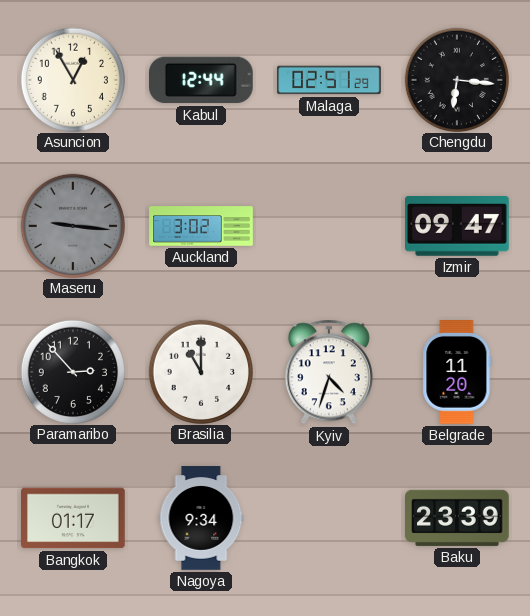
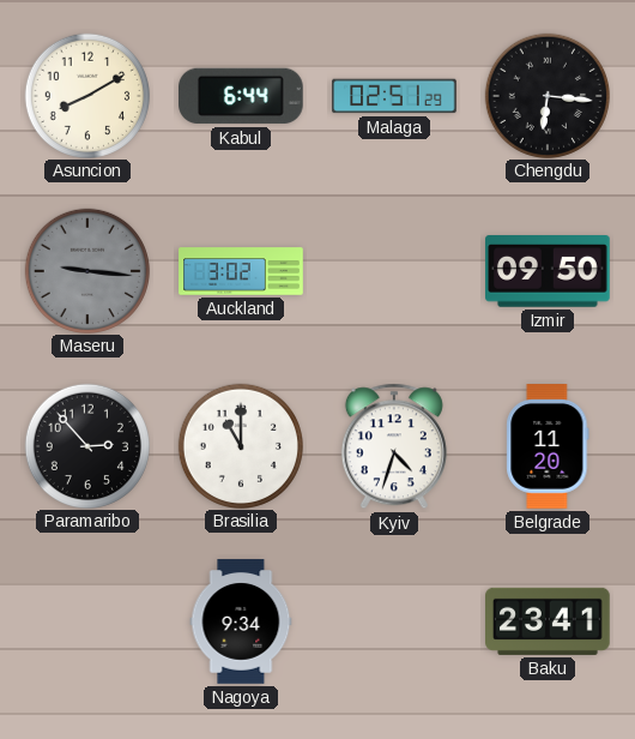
Asuncion: 12:55 -> 8:10
Kabul: 12:44 -> 6:44
Izmir: 09:47 -> 09:50
Bangkok: 01:17 -> none
Baku: 23:39 -> 23:41
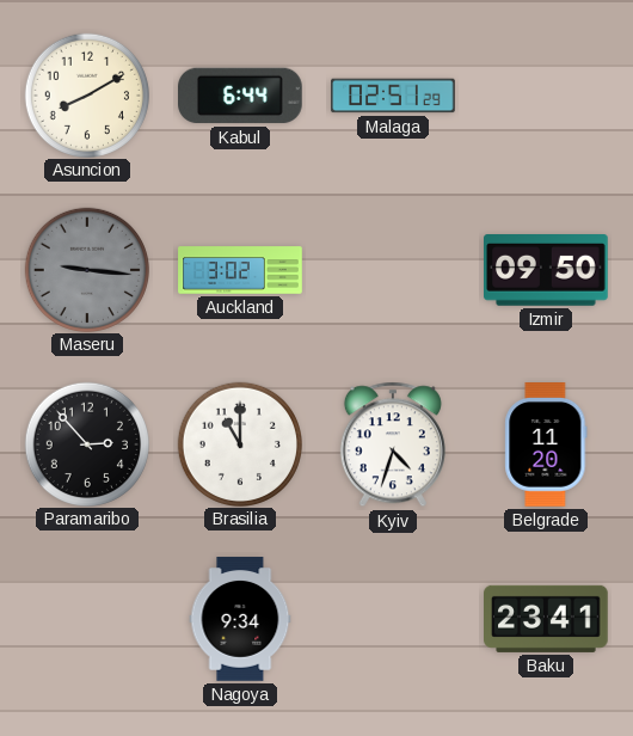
Chengdu: 6:16 -> none
